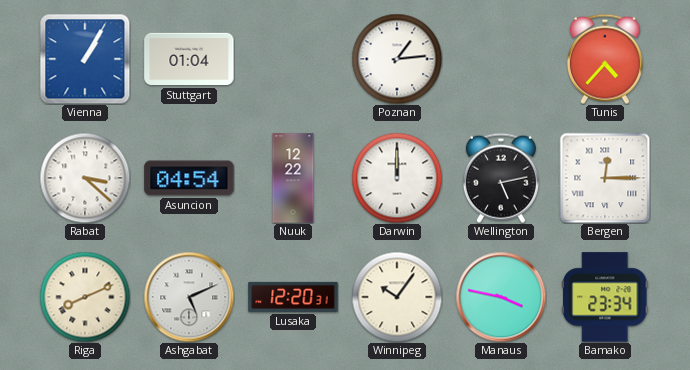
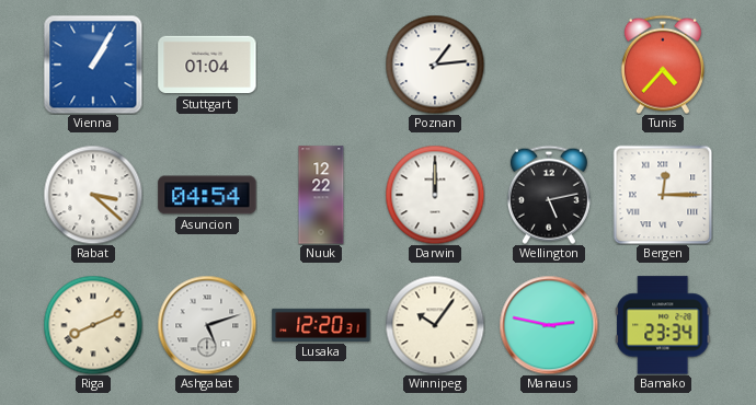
Ashgabat: 5:11 -> 5:12
Manaus: 3:47 -> 2:47
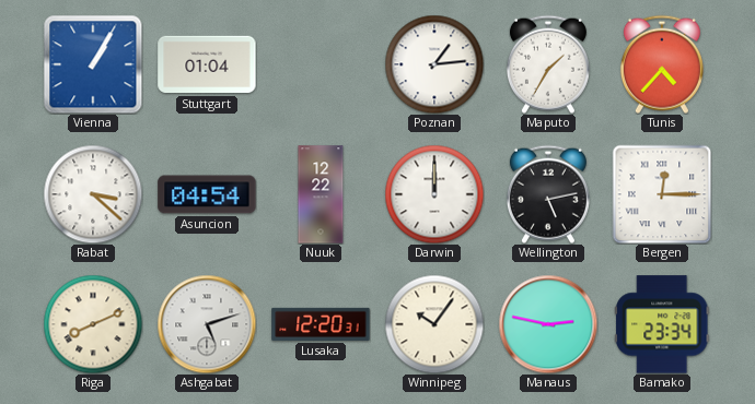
Maputo: none -> 1:35
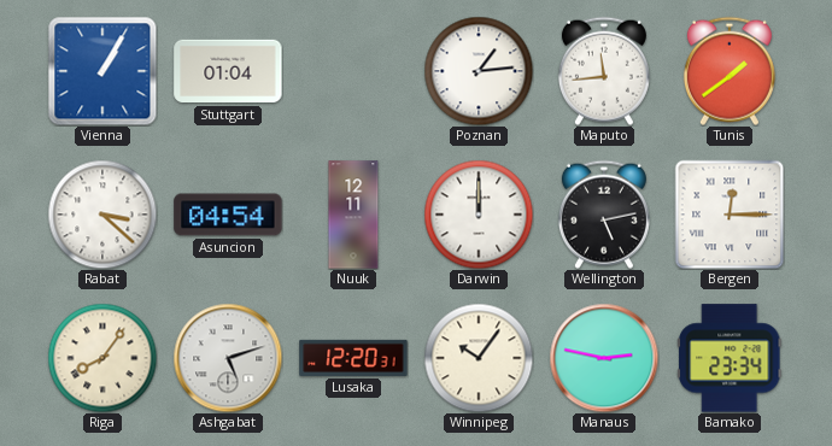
Maputo: 1:35 -> 11:44
Tunis: 4:37 -> 1:39
Nuuk: 12:22 -> 12:11
Riga: 8:11 -> 8:06
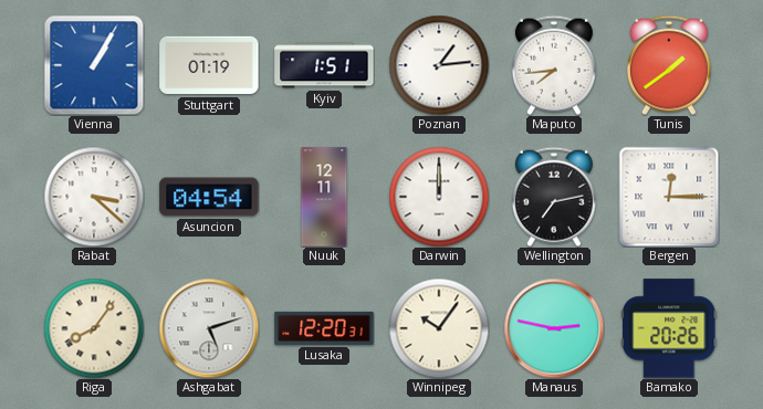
Stuttgart: 01:04 -> 01:19
Kyiv: none -> 1:51
Maputo: 11:44 -> 7:44
Wellington: 5:13 -> 7:13
Bamako: 23:34 -> 20:26
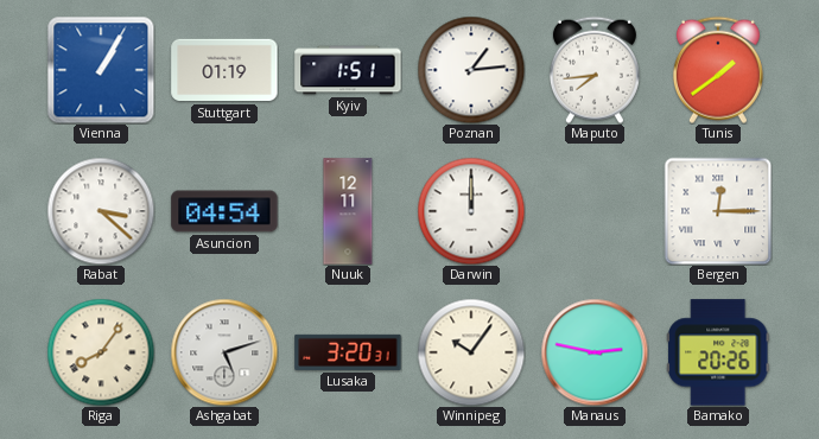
Wellington: 7:13 -> none
Lusaka: 12:20 -> 3:20
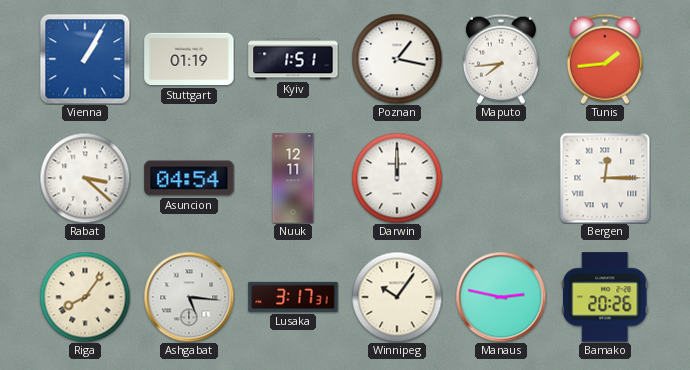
Poznan: 1:14 -> 1:17
Tunis: 1:39 -> 1:44
Ashgabat: 5:12 -> 5:16
Lusaka: 3:20 -> 3:17
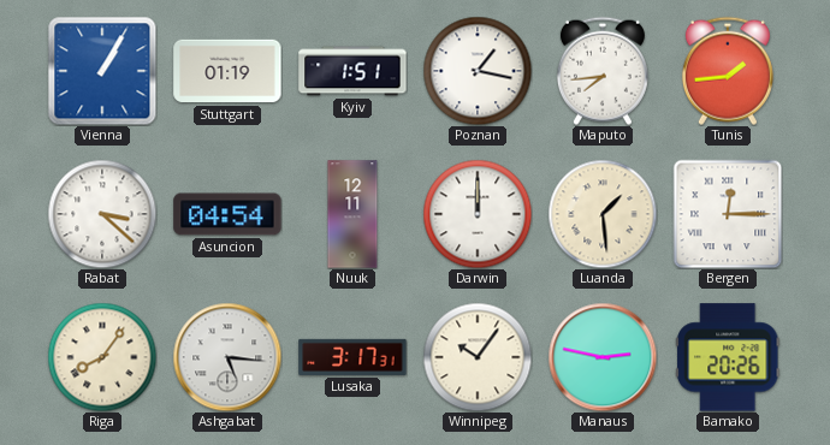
Luanda: none -> 1:29
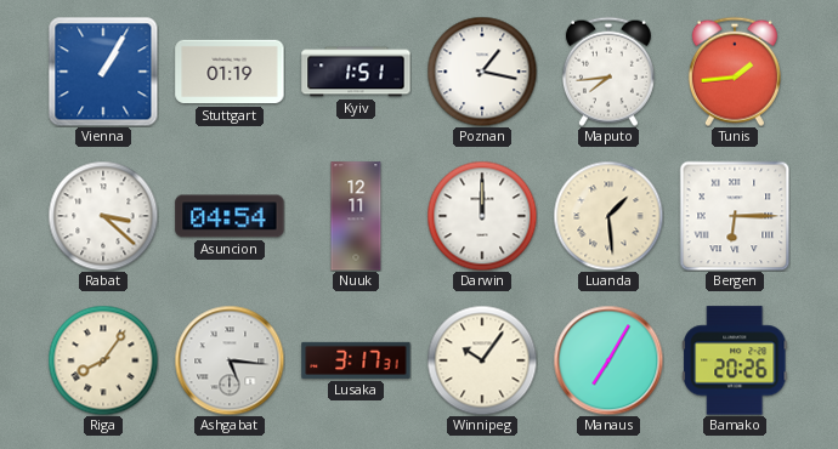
Bergen: 12:15 -> 6:15
Manaus: 2:47 -> 7:05
